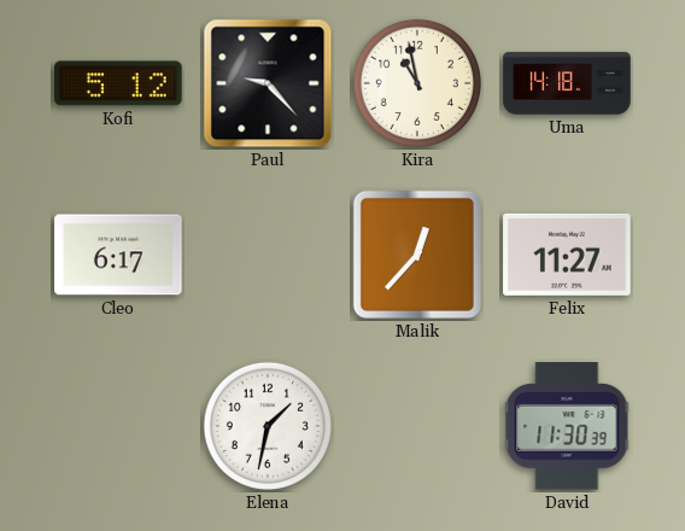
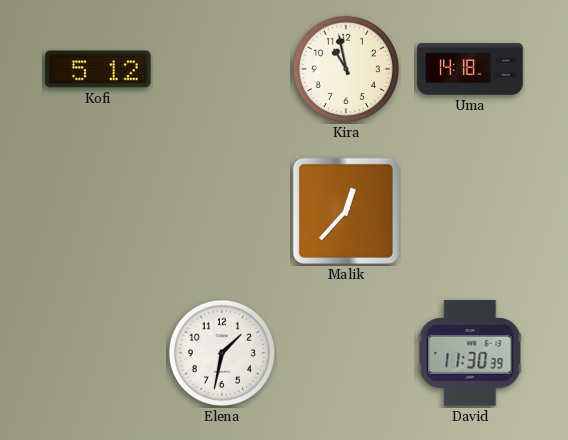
Paul: 9:23 -> none
Cleo: 6:17 -> none
Felix: 11:27 -> none
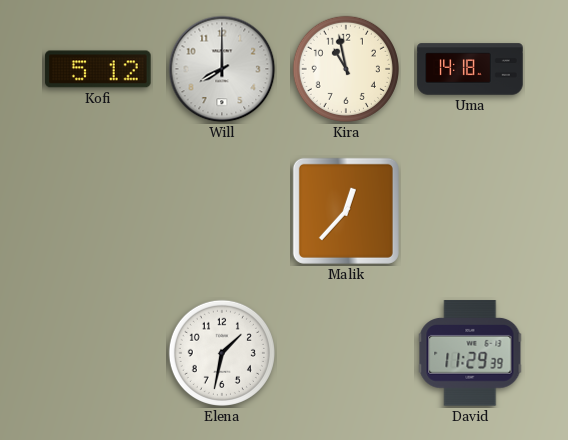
Will: none -> 8:00
David: 11:30 -> 11:29
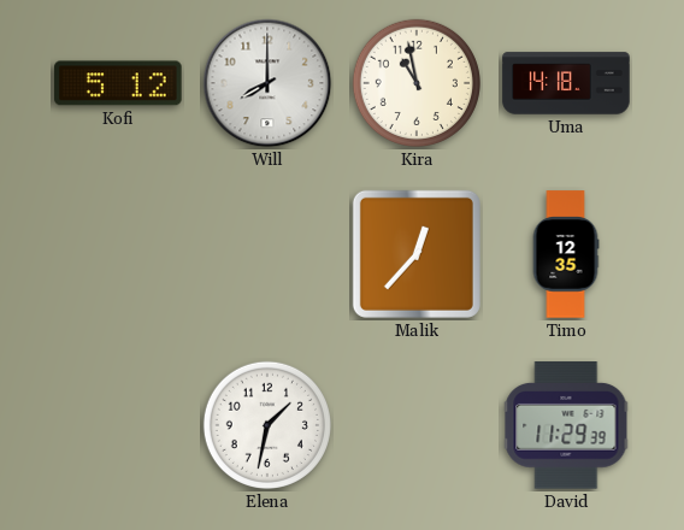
Timo: none -> 12:35
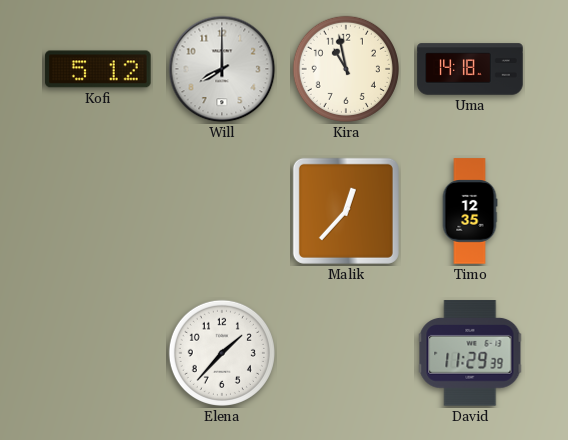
Elena: 1:32 -> 1:37
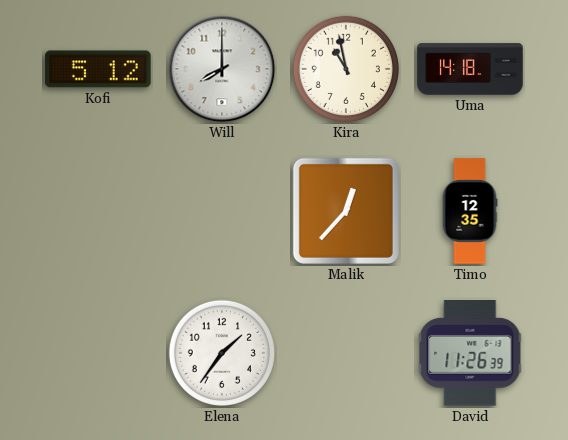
Elena: 1:37 -> 1:36
David: 11:29 -> 11:26
